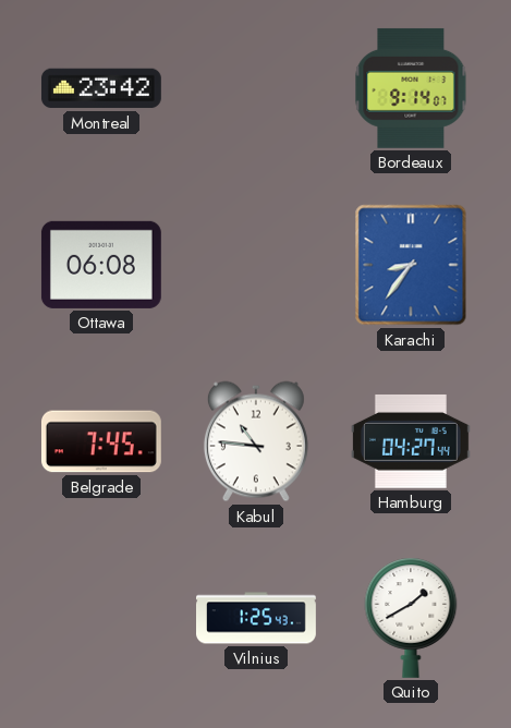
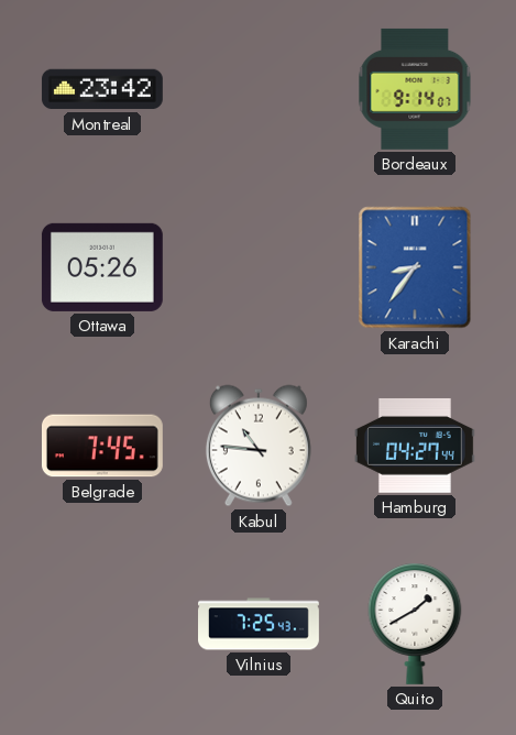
Ottawa: 06:08 -> 05:26
Vilnius: 1:25 -> 7:25
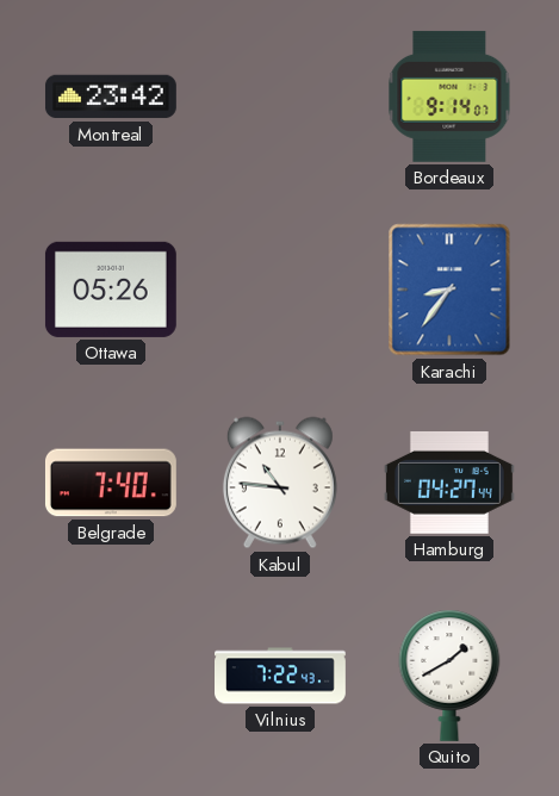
Belgrade: 7:45 -> 7:40
Vilnius: 7:25 -> 7:22
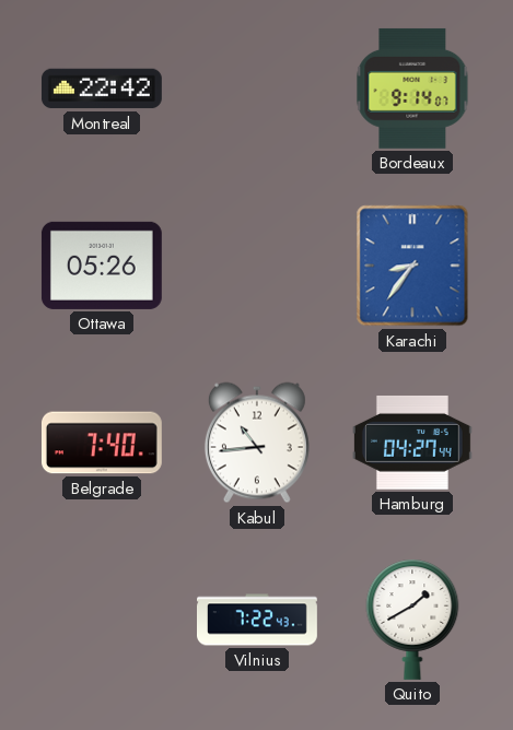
Montreal: 23:42 -> 22:42
Kabul: 10:46 -> 10:44
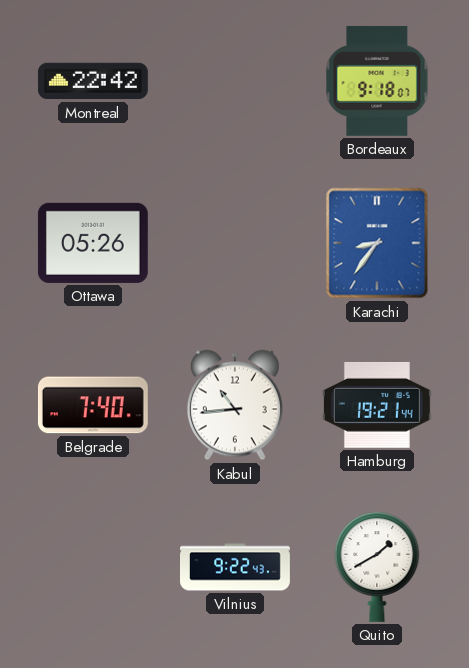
Bordeaux: 9:14 -> 9:18
Hamburg: 04:27 -> 19:21
Vilnius: 7:22 -> 9:22
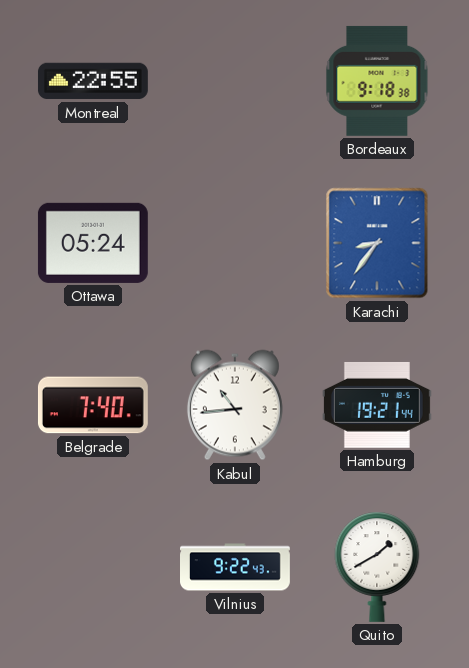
Montreal: 22:42 -> 22:55
Bordeaux: 9:18:07 -> 9:18:38
Ottawa: 05:26 -> 05:24
